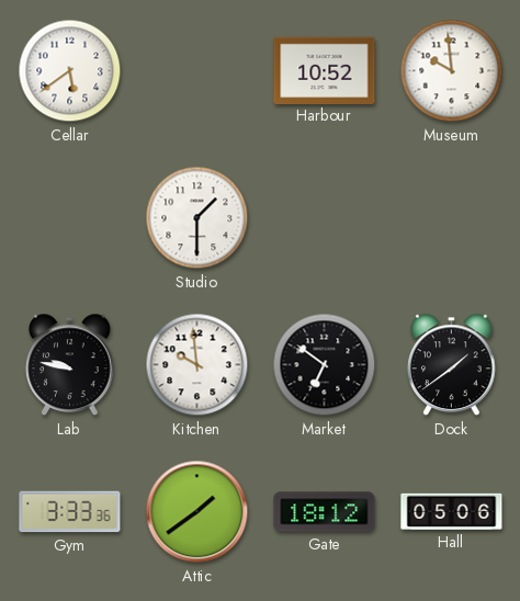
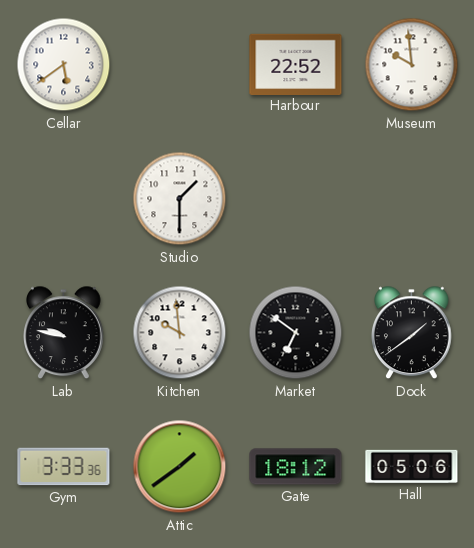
Harbour: 10:52 -> 22:52
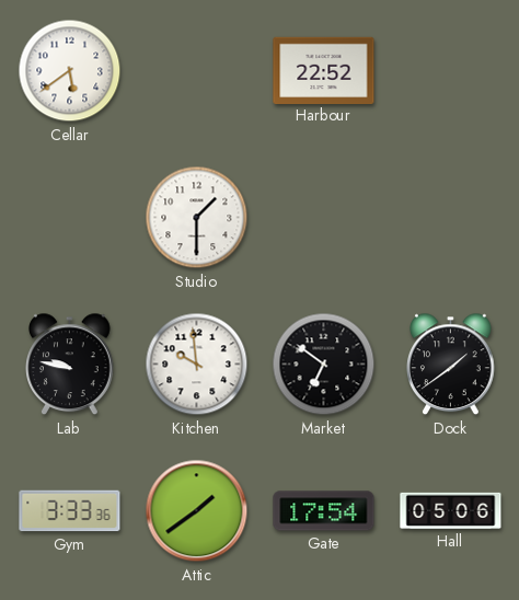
Museum: 9:59 -> none
Gate: 18:12 -> 17:54
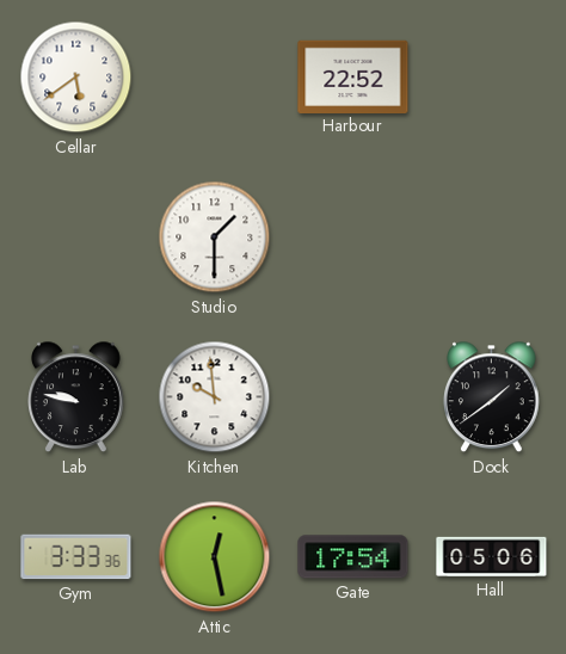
Market: 6:51 -> none
Attic: 1:39 -> 12:28
